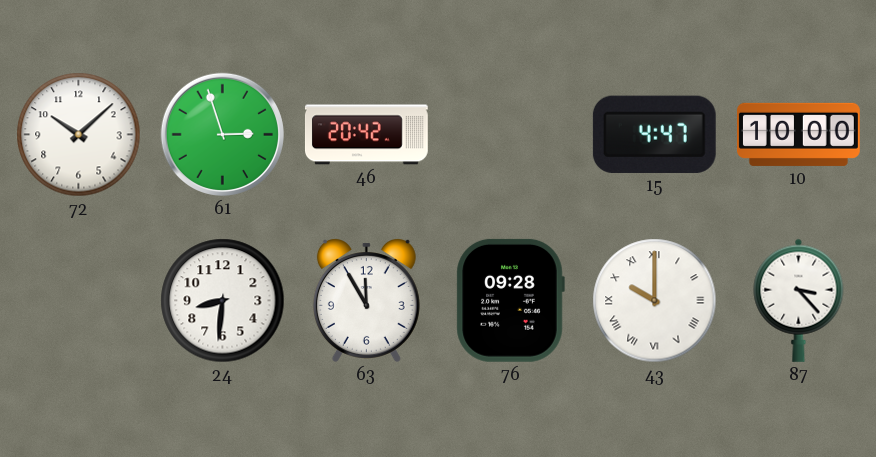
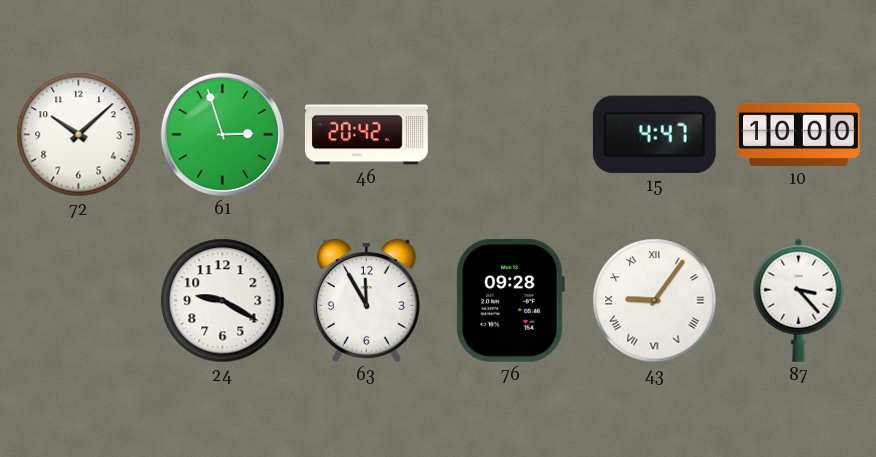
24: 8:31 -> 9:20
43: 10:00 -> 9:06
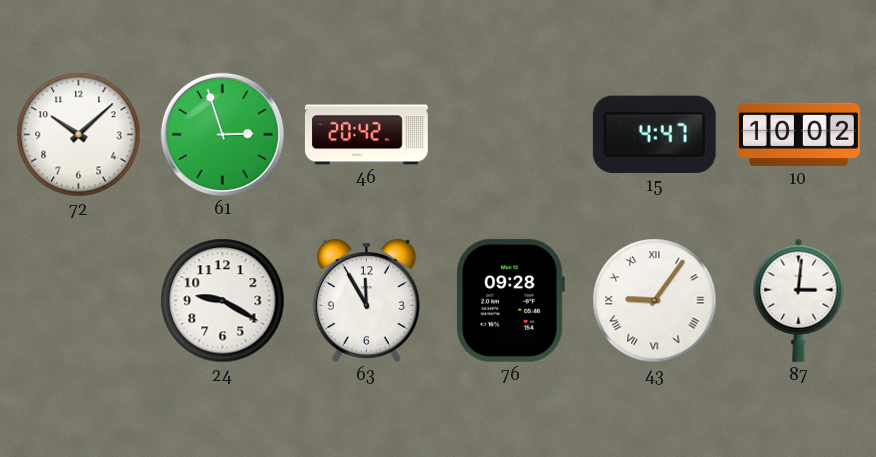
10: 10:00 -> 10:02
87: 3:23 -> 3:01
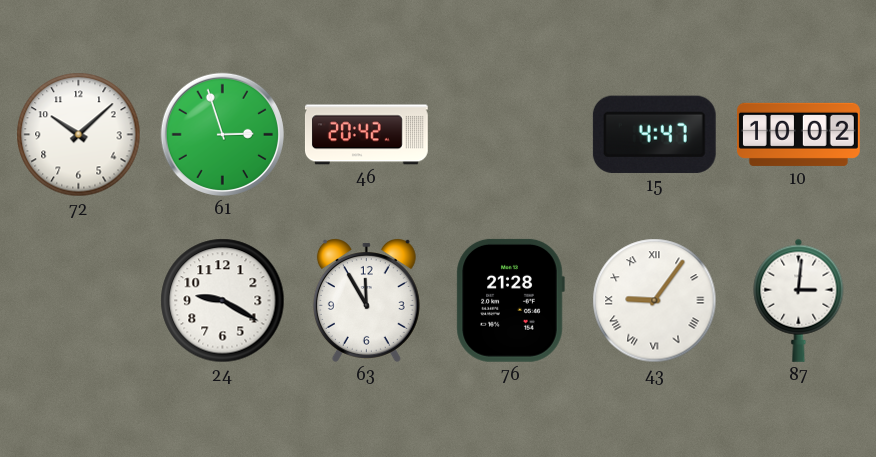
76: 09:28 -> 21:28
